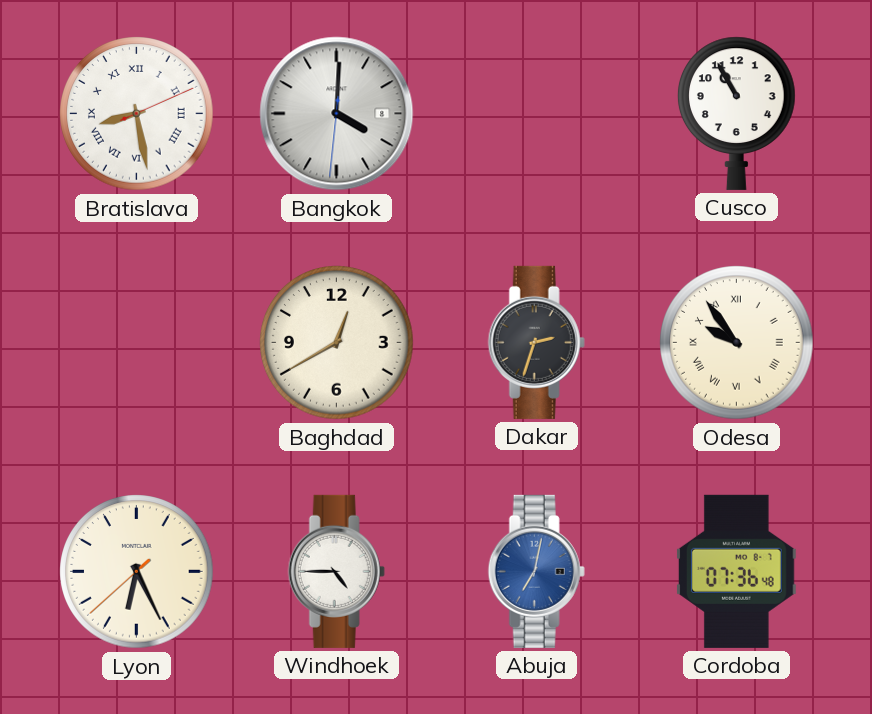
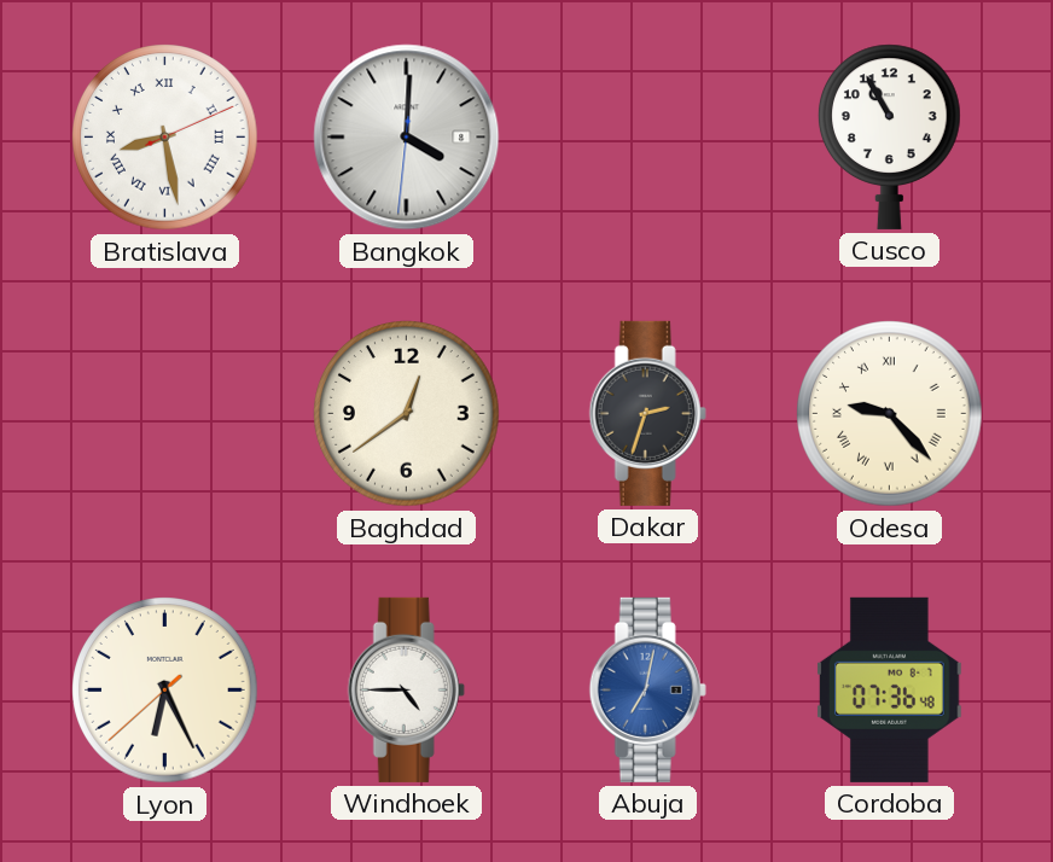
Baghdad: 12:40 -> 12:39
Odesa: 9:54 -> 9:23
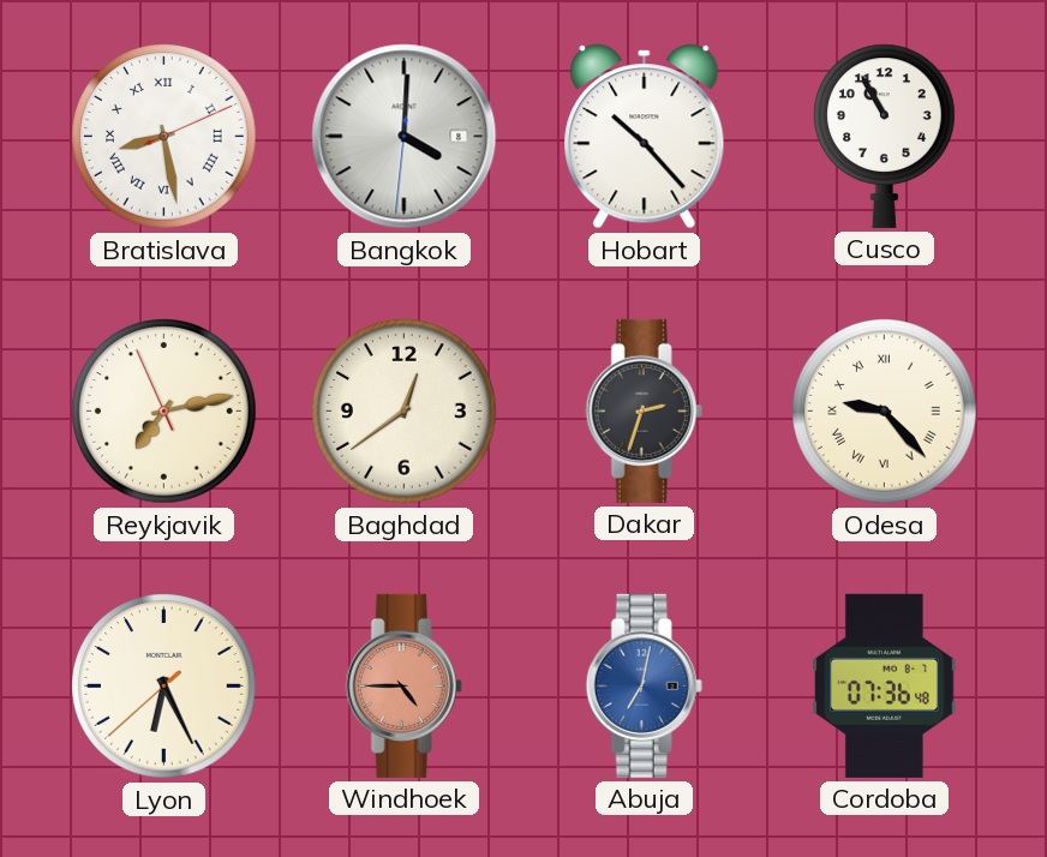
Hobart: none -> 10:23
Reykjavik: none -> 7:12
Windhoek dial: white -> salmon
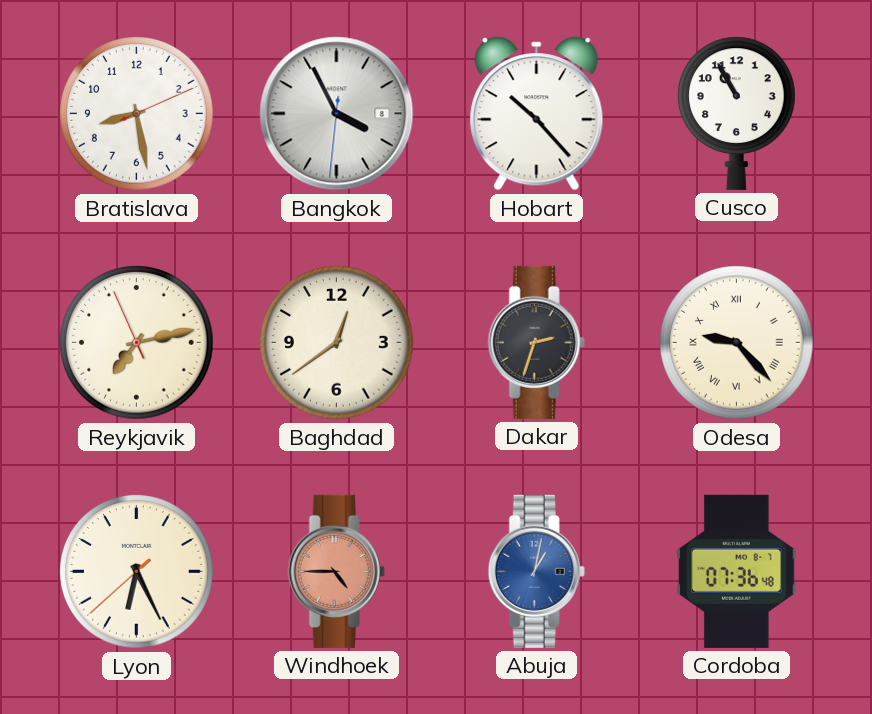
Bratislava numerals: Roman -> Arabic
Bangkok: 4:00 -> 3:55
Abuja: 7:02 -> 1:02
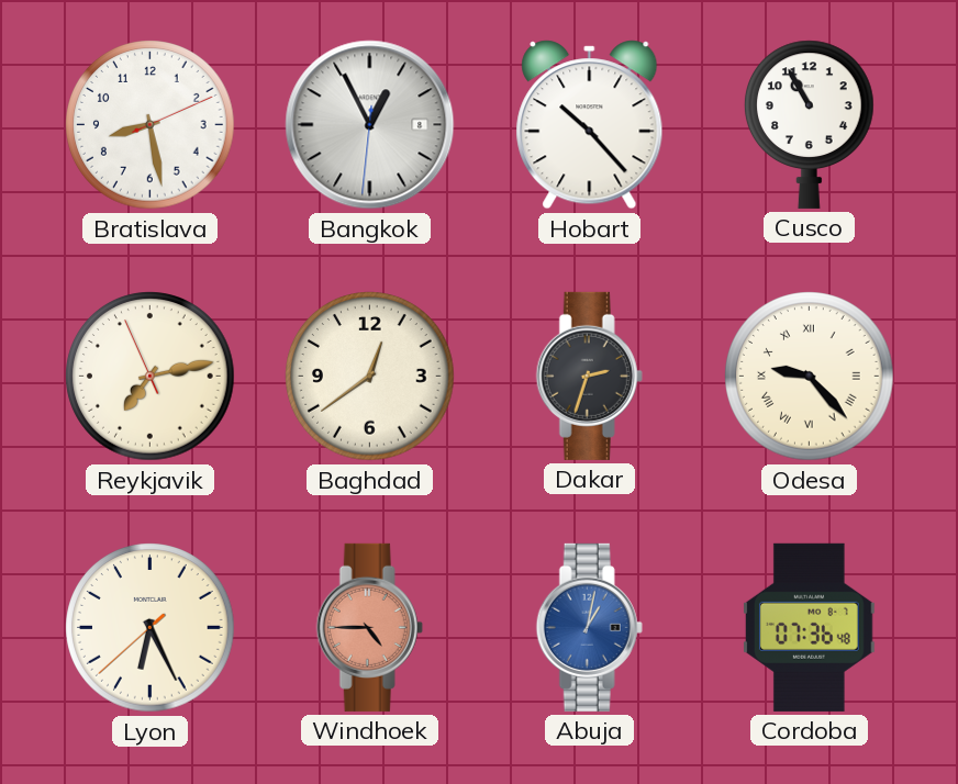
Bangkok: 3:55 -> 12:55
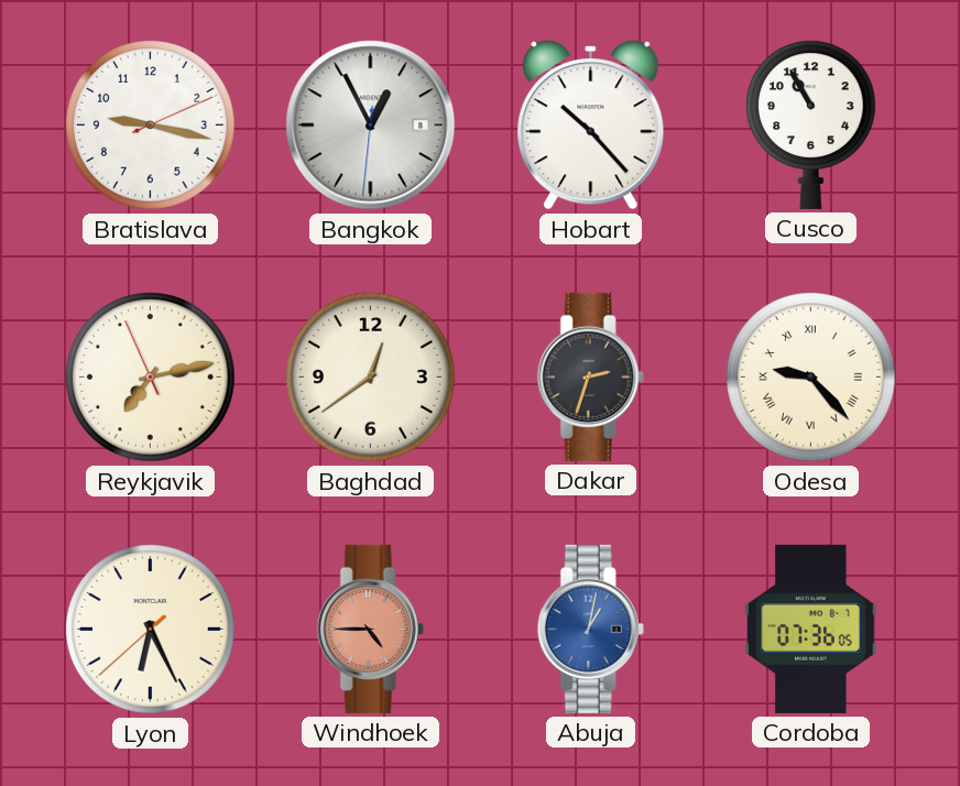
Bratislava: 8:28 -> 9:17
Cordoba: 07:36:48 -> 07:36:05
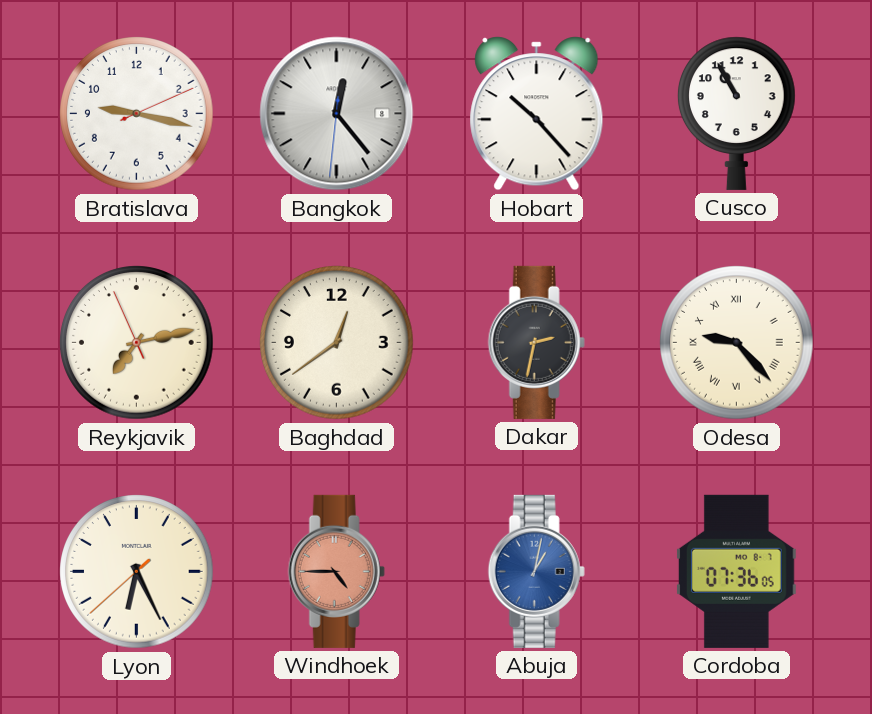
Bangkok: 12:55 -> 12:23
Dakar: 2:33 -> 2:32
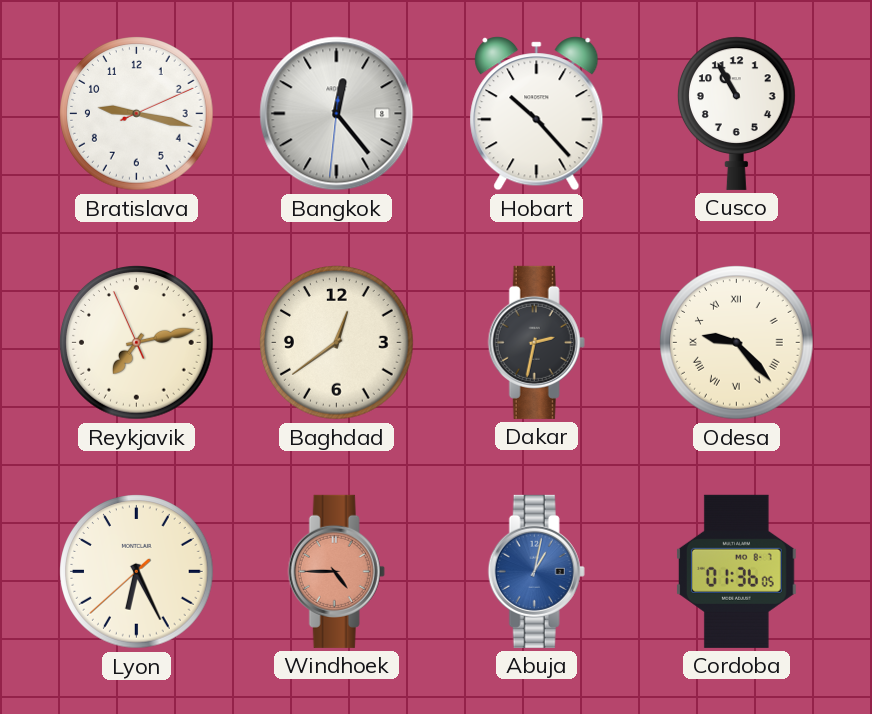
Cordoba: 07:36 -> 01:36
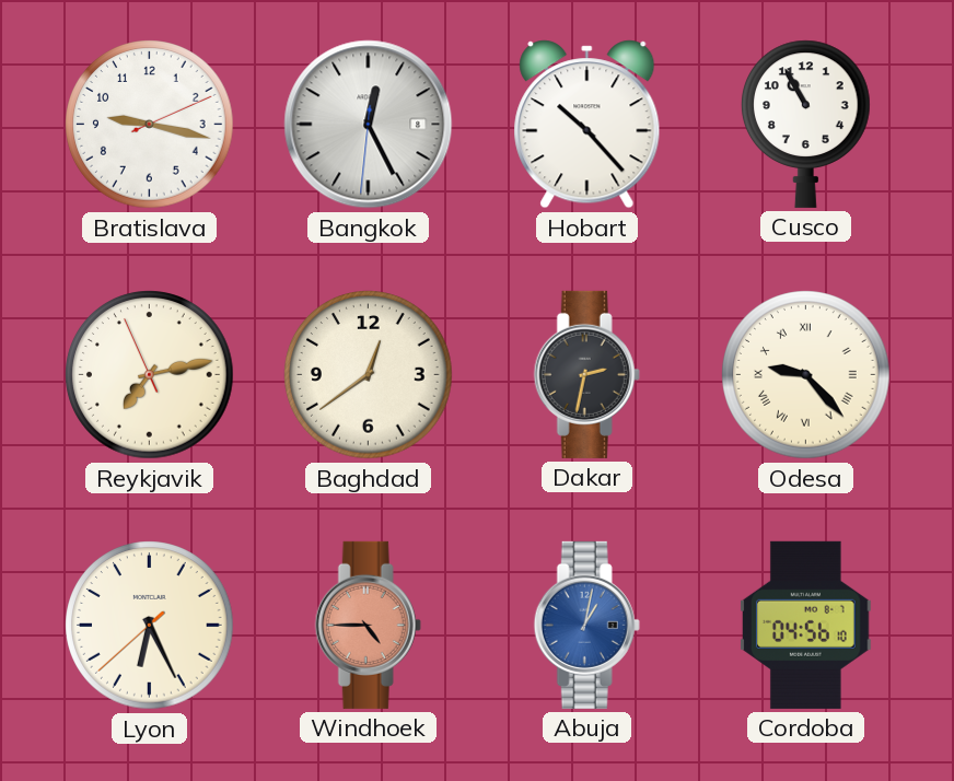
Bangkok: 12:23 -> 12:25
Cordoba: 01:36 -> 04:56
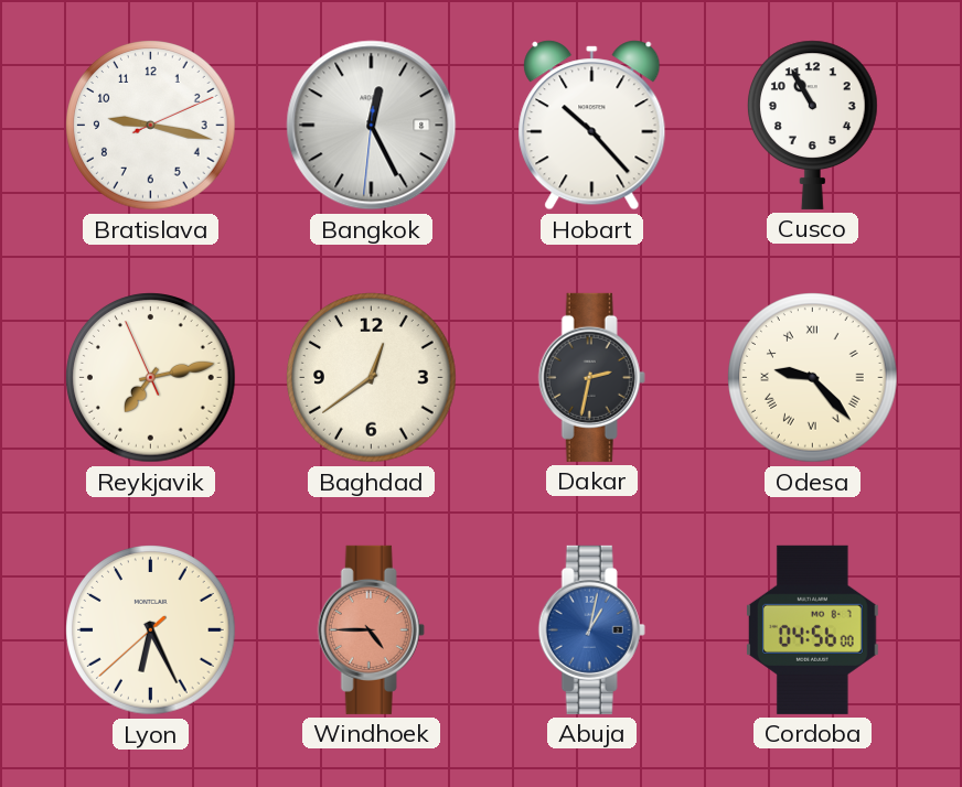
Cordoba: 04:56:10 -> 04:56:00
